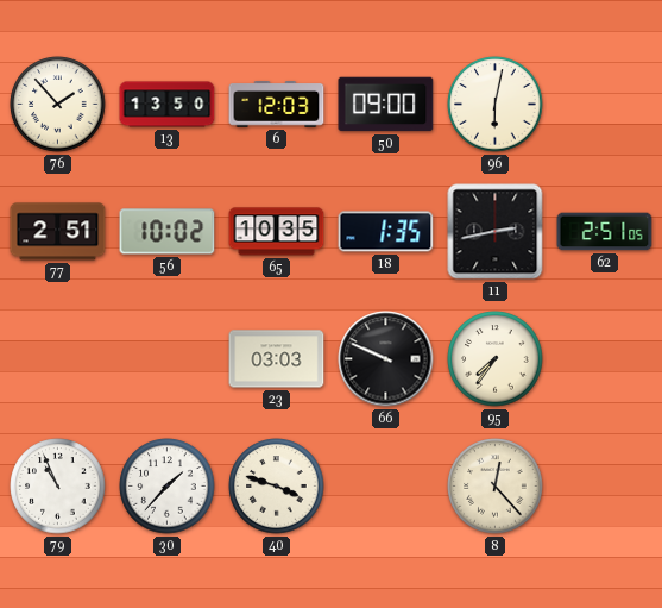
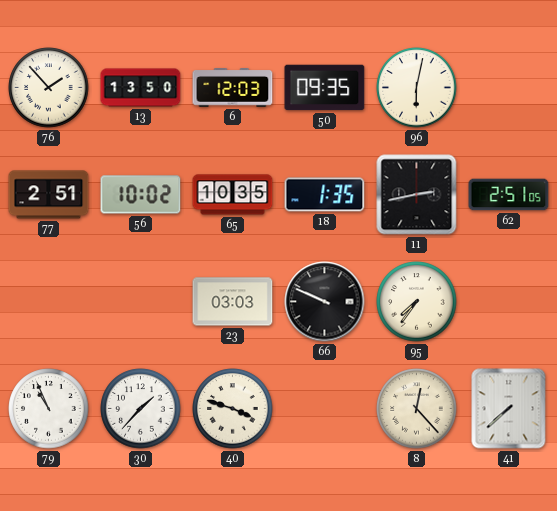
50: 09:00 -> 09:35
41: none -> 7:38
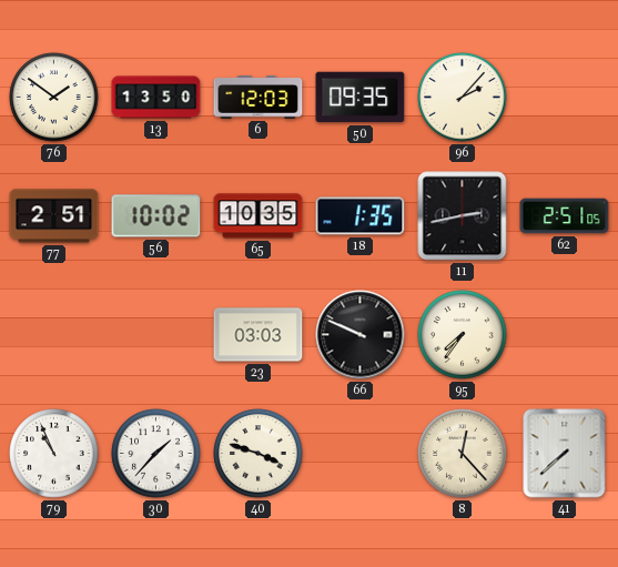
76: 1:53 -> 1:51
96: 6:02 -> 2:07
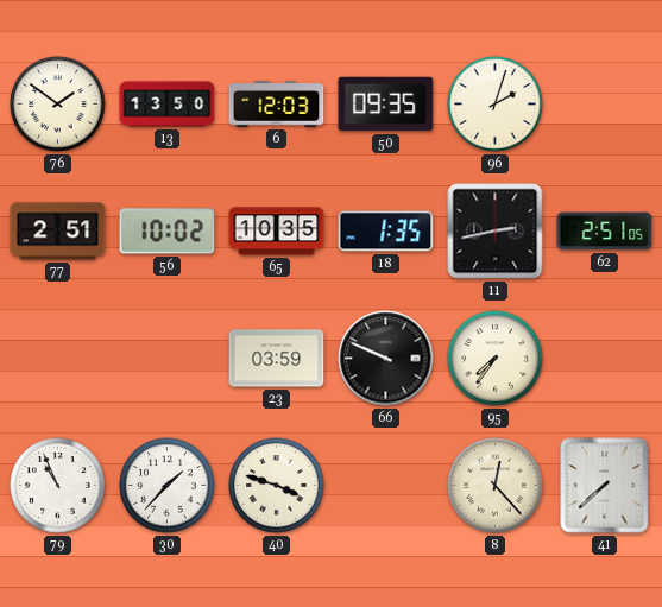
96: 2:07 -> 2:03
23: 03:03 -> 03:59
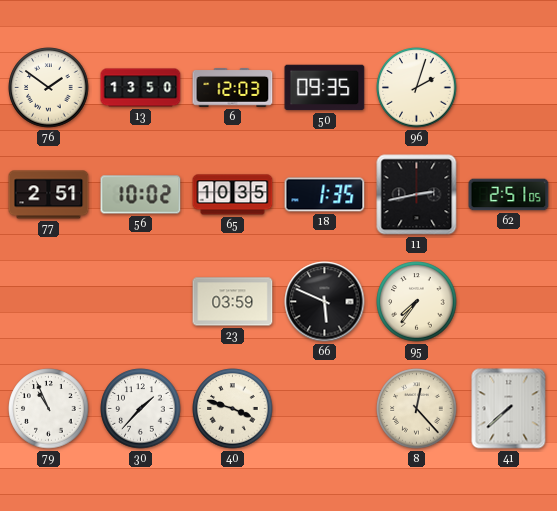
66: 9:49 -> 5:49
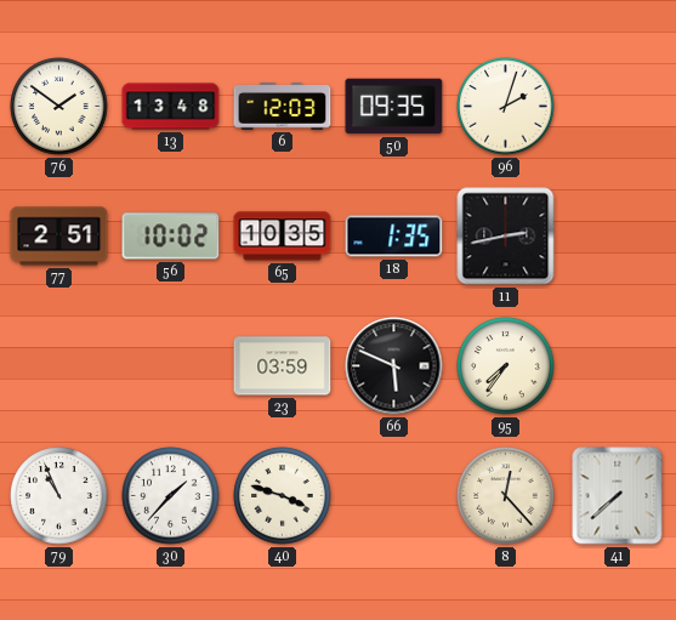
13: 13:50 -> 13:48
62: 2:51 -> none
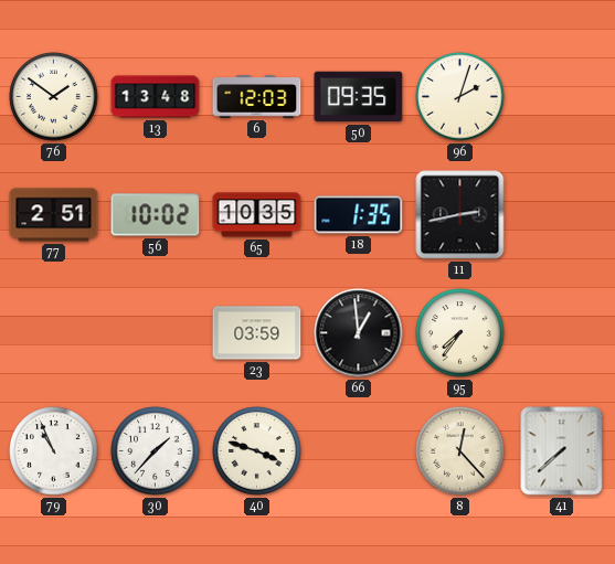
66: 5:49 -> 12:59
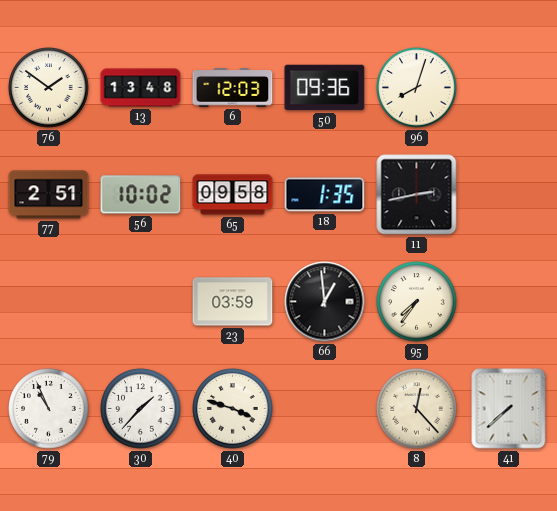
50: 09:35 -> 09:36
96: 2:03 -> 8:03
65: 10:35 -> 09:58
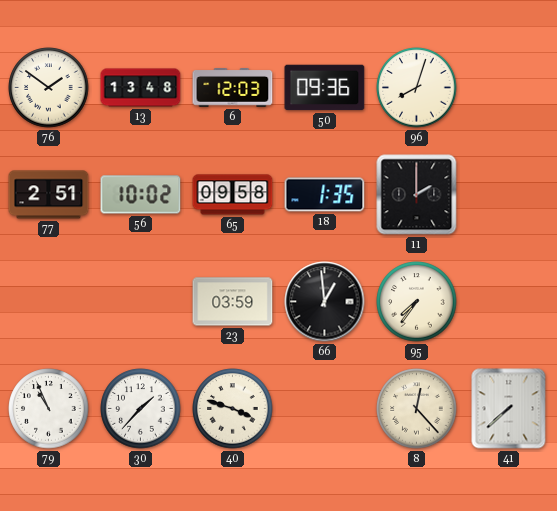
11: 2:43 -> 2:00
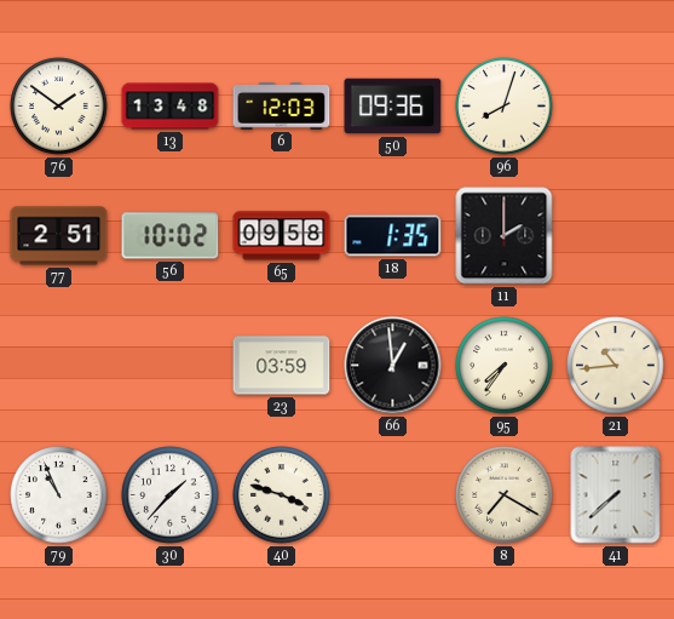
21: none -> 10:44
8: 12:23 -> 7:20
